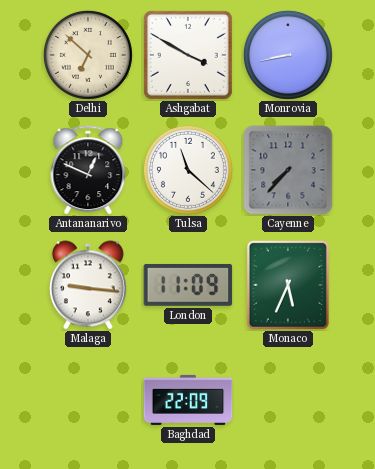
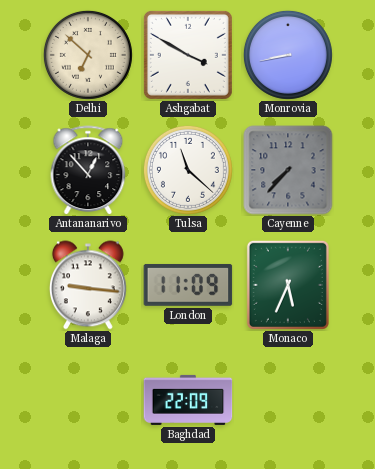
Antananarivo: 12:49 -> 12:53
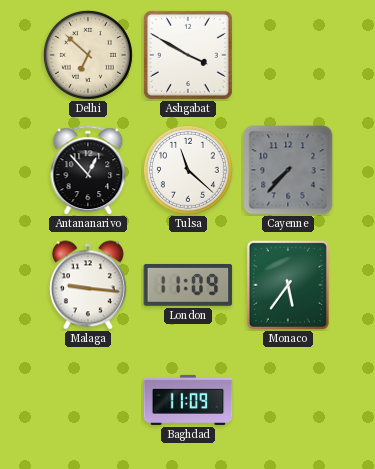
Monrovia: 8:43 -> none
Monaco: 5:34 -> 5:36
Baghdad: 22:09 -> 11:09
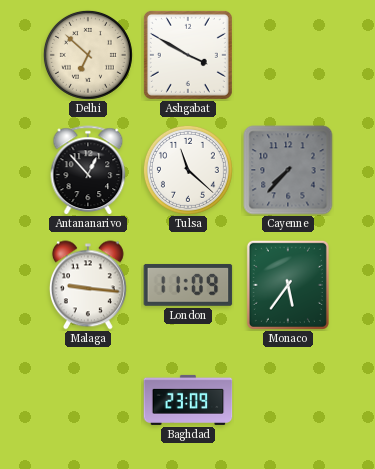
Baghdad: 11:09 -> 23:09
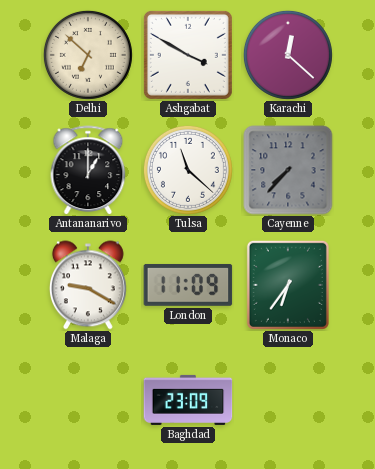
Karachi: none -> 12:22
Antananarivo: 12:53 -> 1:00
Malaga: 9:16 -> 9:20
Monaco: 5:36 -> 6:36
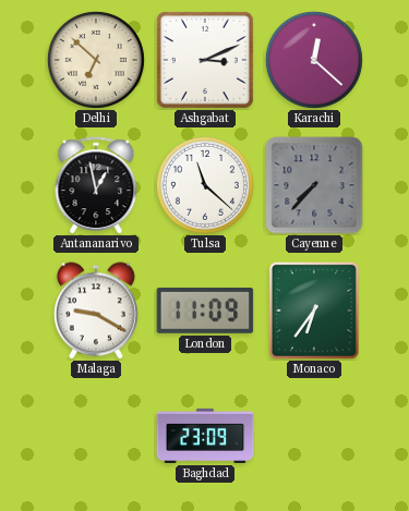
Ashgabat: 3:50 -> 3:11
Antananarivo: 1:00 -> 12:58
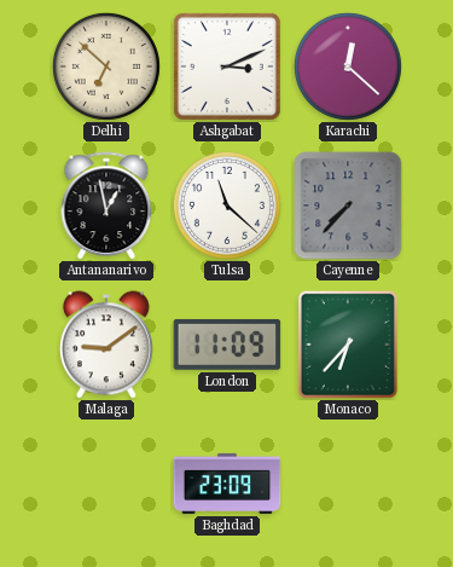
Malaga: 9:20 -> 9:09
Monaco: 6:36 -> 6:37
